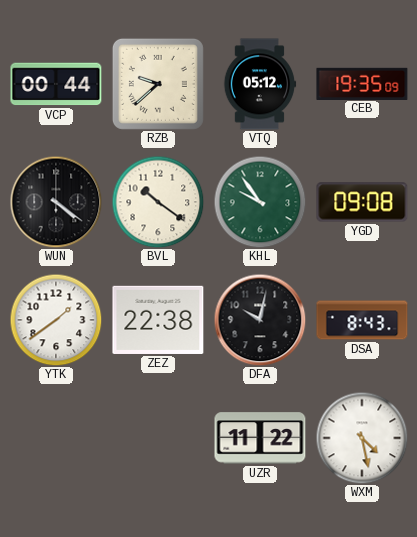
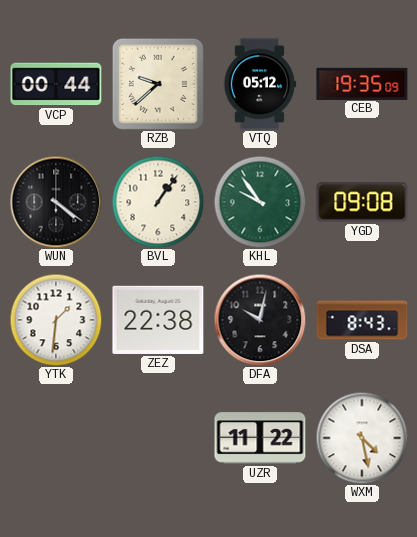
BVL: 10:21 -> 1:06
YTK: 1:39 -> 1:31
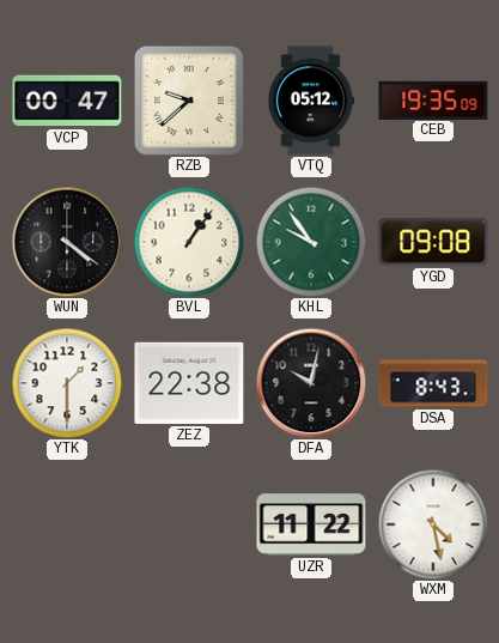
VCP: 00:44 -> 00:47
YTK: 1:31 -> 1:30
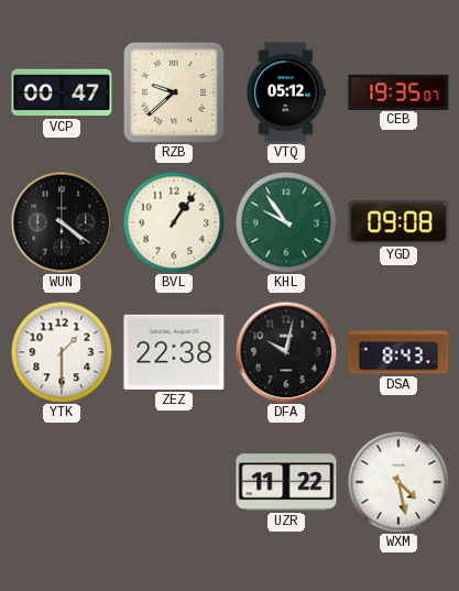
CEB: 19:35:09 -> 19:35:07
